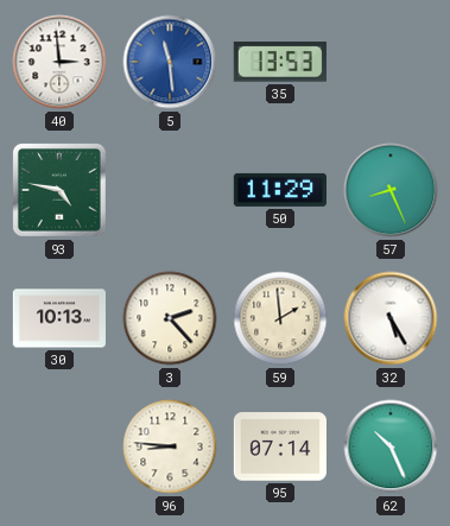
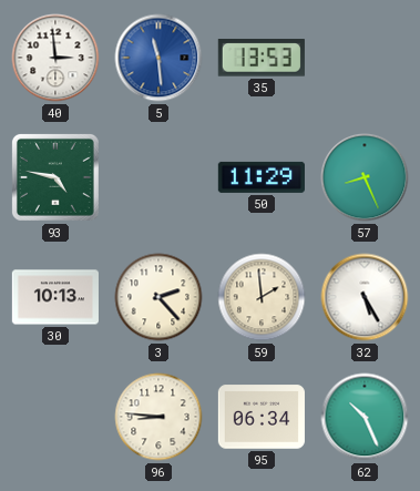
95: 07:14 -> 06:34
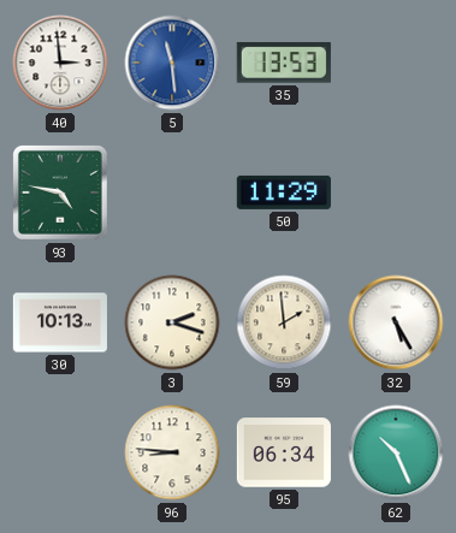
57: 8:26 -> none
3: 2:23 -> 2:18
